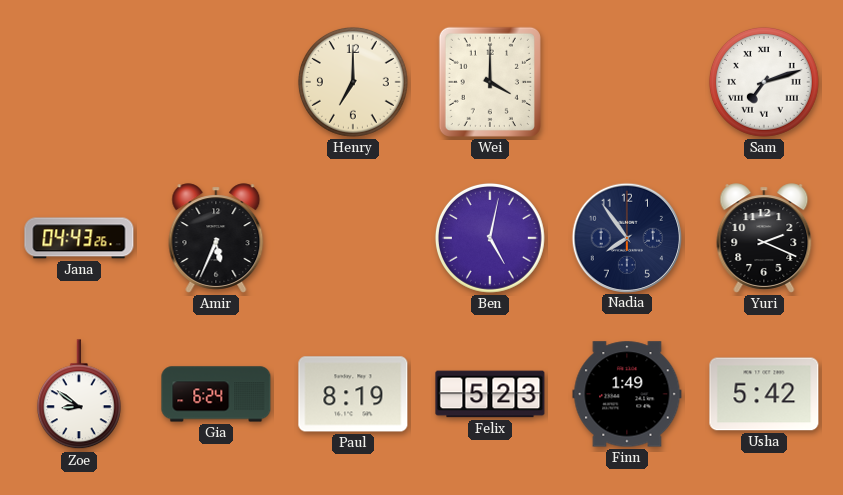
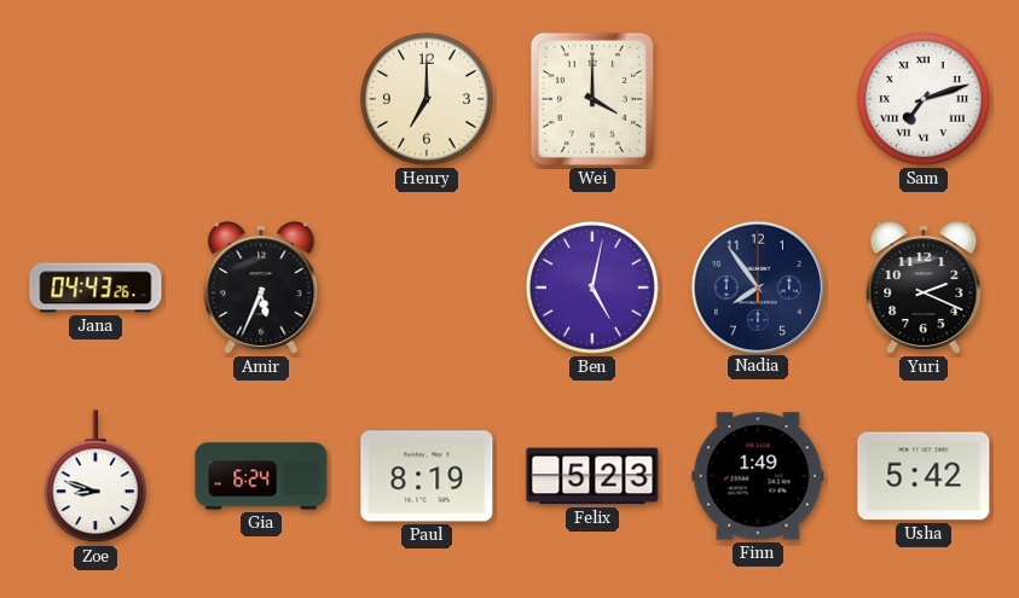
Zoe: 8:51 -> 8:48
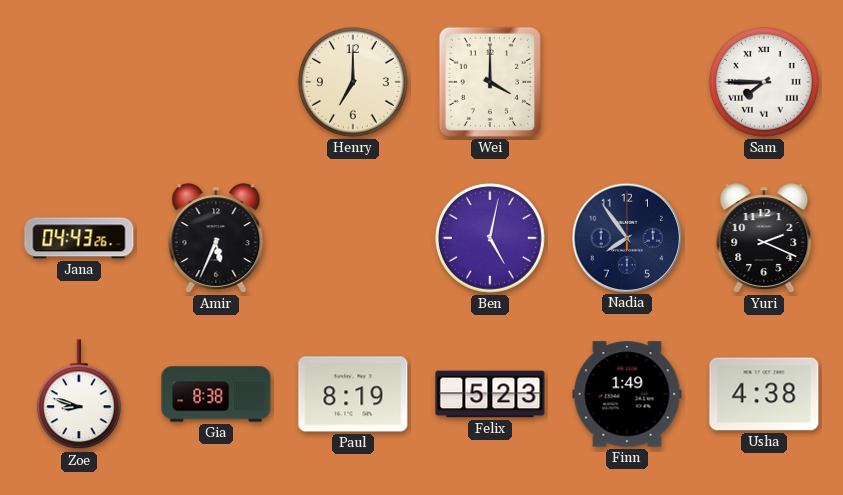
Sam: 7:12 -> 7:45
Gia: 6:24 -> 8:38
Usha: 5:42 -> 4:38
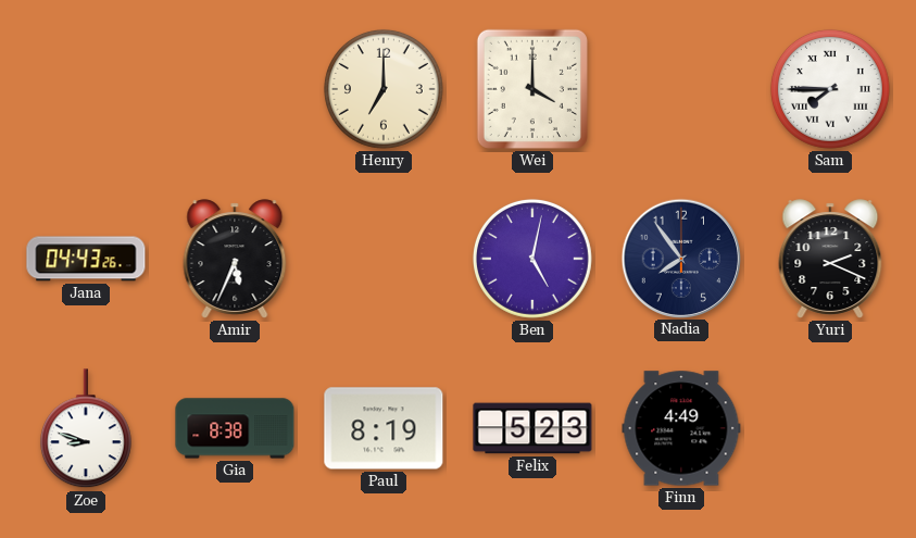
Finn: 1:49 -> 4:49
Usha: 4:38 -> none
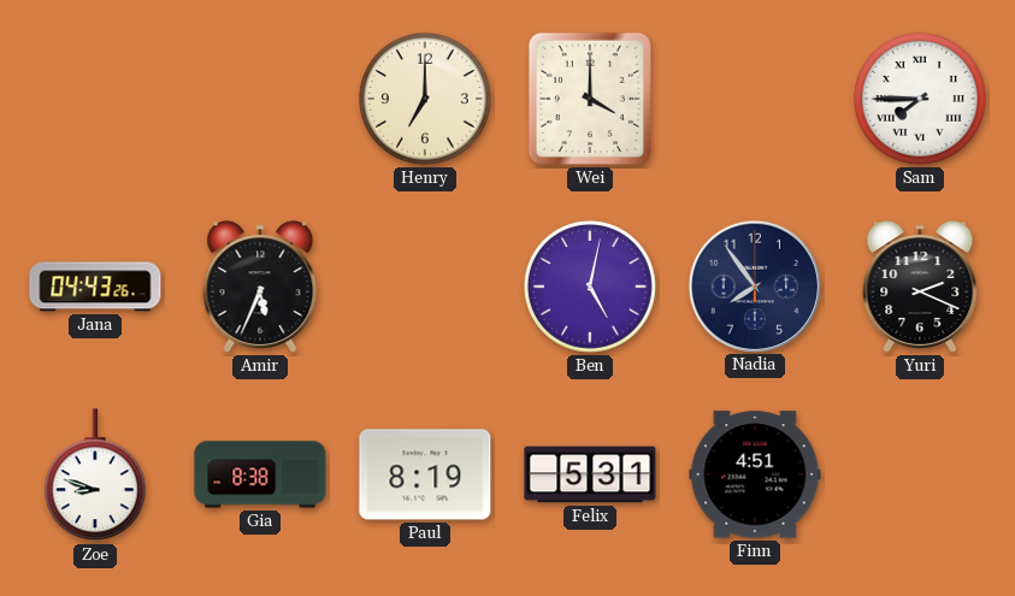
Felix: 5:23 -> 5:31
Finn: 4:49 -> 4:51
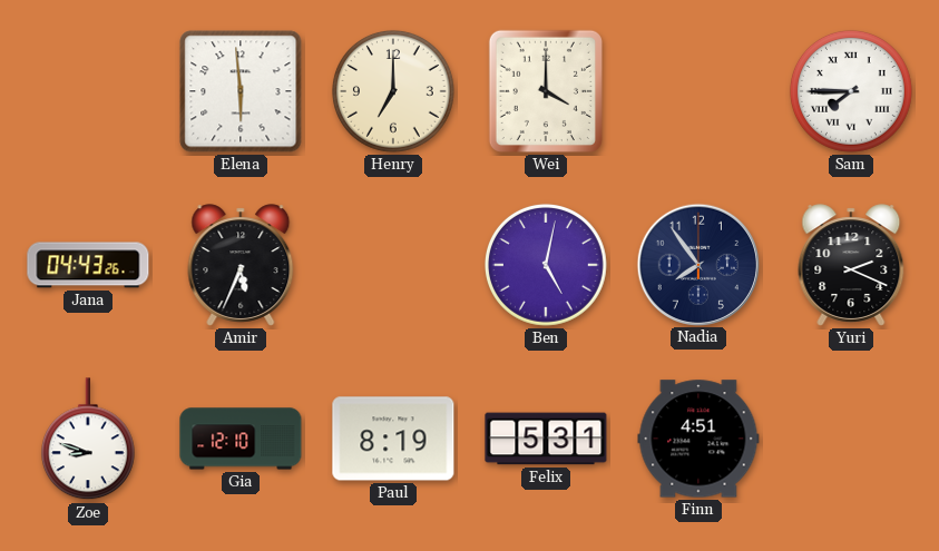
Elena: none -> 5:59
Gia: 8:38 -> 12:10
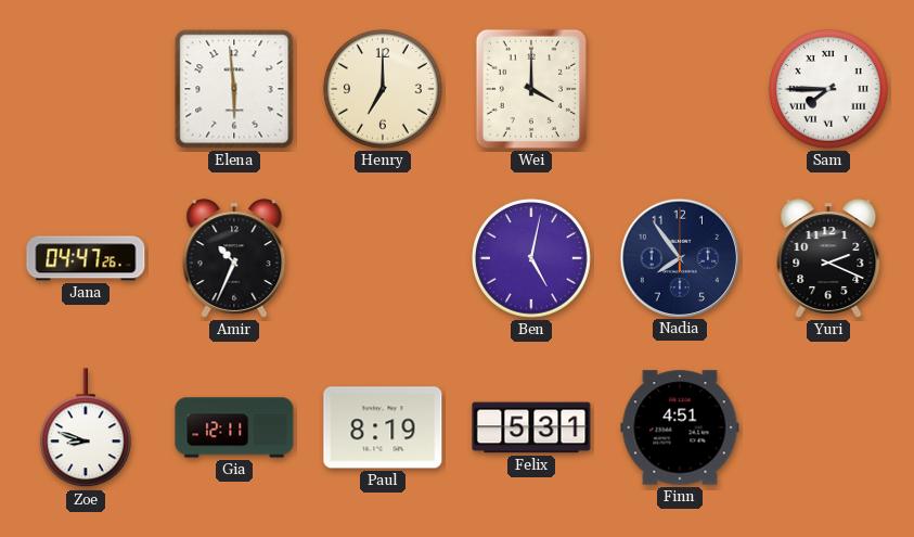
Jana: 04:43 -> 04:47
Amir: 5:34 -> 10:34
Gia: 12:10 -> 12:11
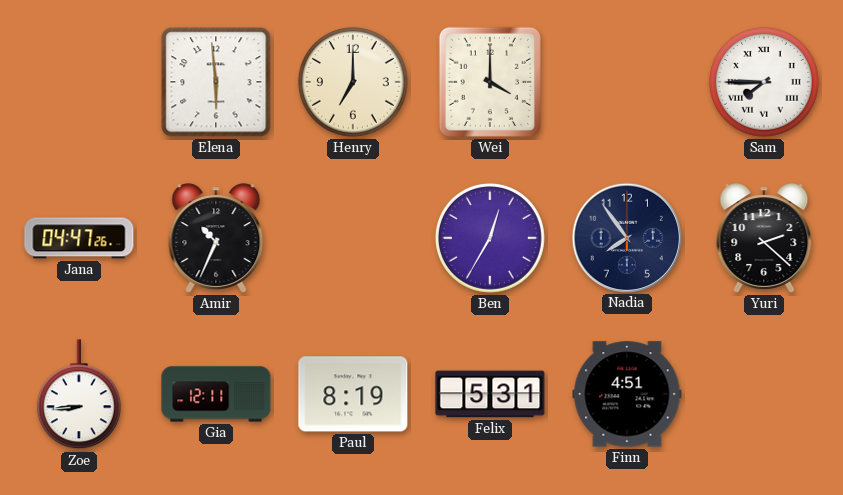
Ben: 5:02 -> 12:35
Yuri: 2:19 -> 2:22
Zoe: 8:48 -> 8:44
